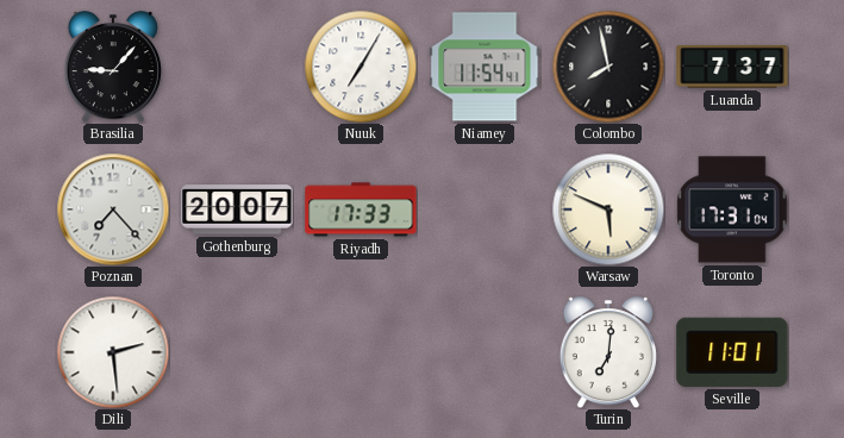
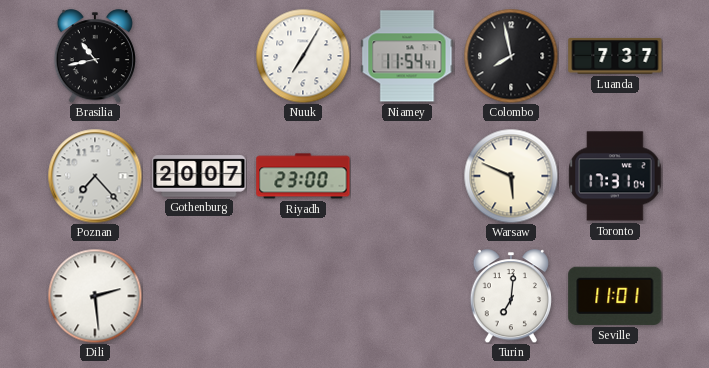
Brasilia: 9:07 -> 10:43
Riyadh: 17:33 -> 23:00
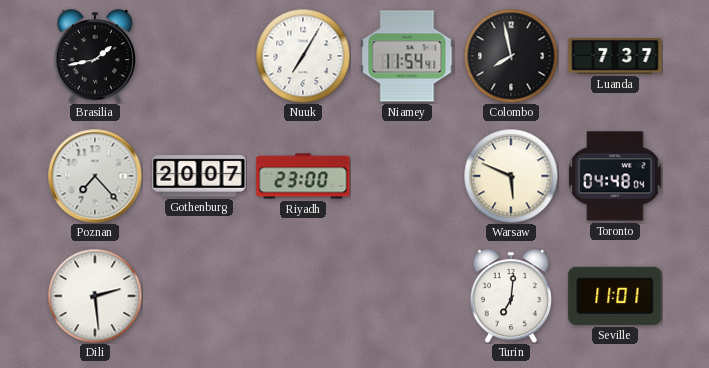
Brasilia: 10:43 -> 1:43
Toronto: 17:31 -> 04:48
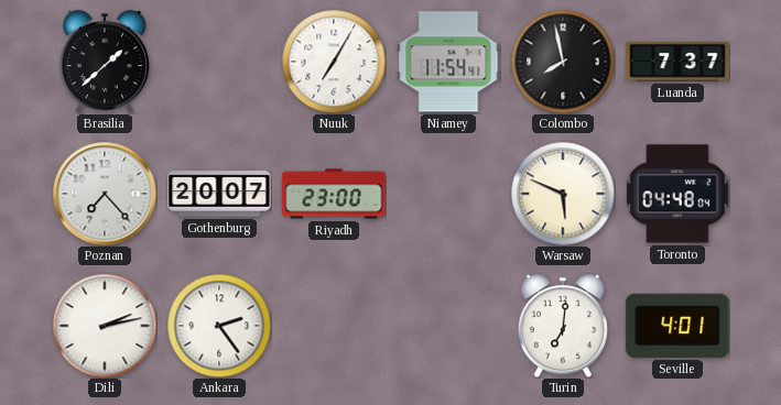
Brasilia: 1:43 -> 1:38
Dili: 2:29 -> 2:13
Ankara: none -> 2:24
Seville: 11:01 -> 4:01
